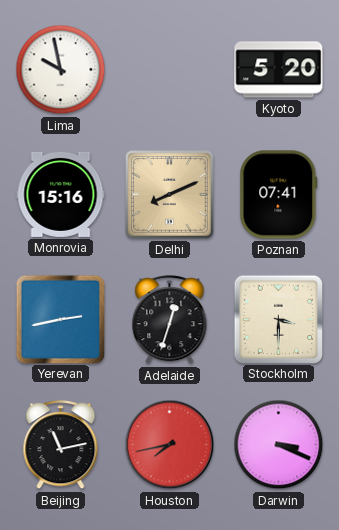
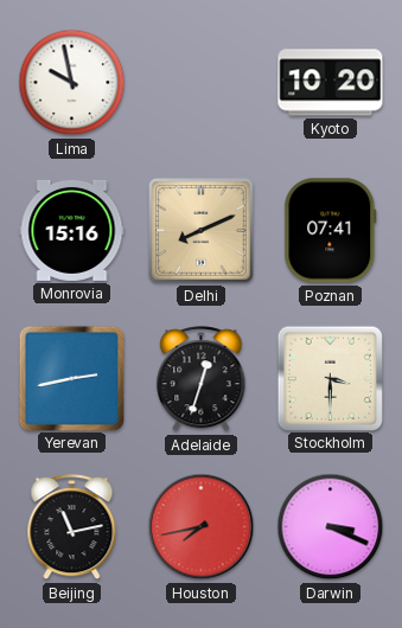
Kyoto: 5:20 -> 10:20
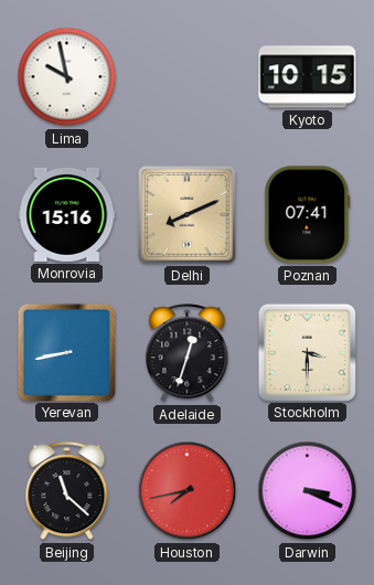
Kyoto: 10:20 -> 10:15
Yerevan: 2:43 -> 8:43
Beijing: 11:13 -> 11:22
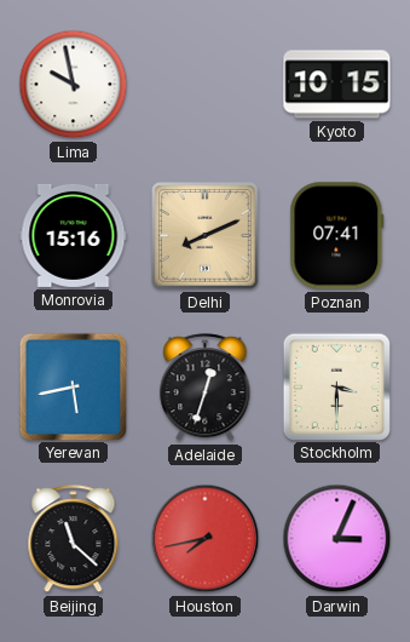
Yerevan: 8:43 -> 5:43
Darwin: 3:19 -> 3:04
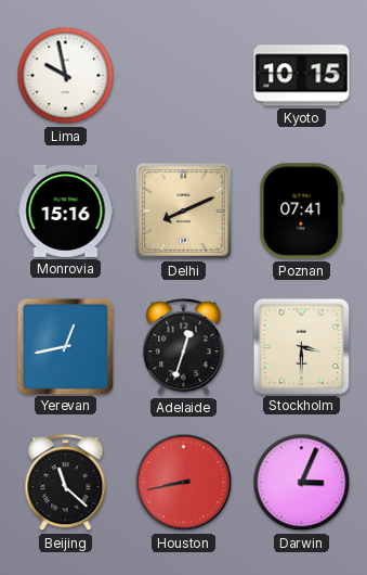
Yerevan: 5:43 -> 12:43
Houston: 7:43 -> 8:43
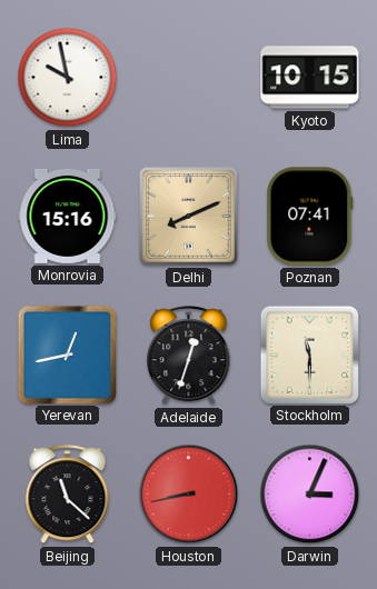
Stockholm: 3:30 -> 11:30
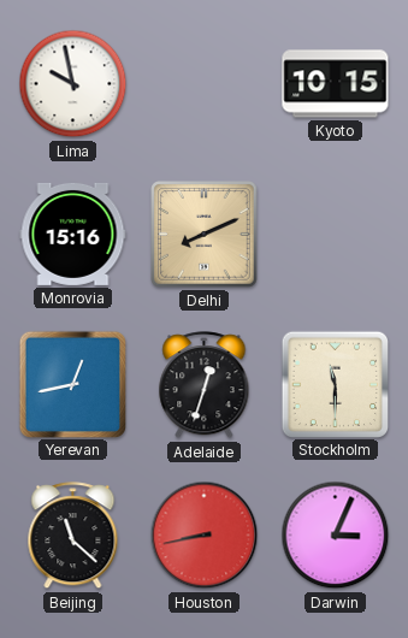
Poznan: 07:41 -> none
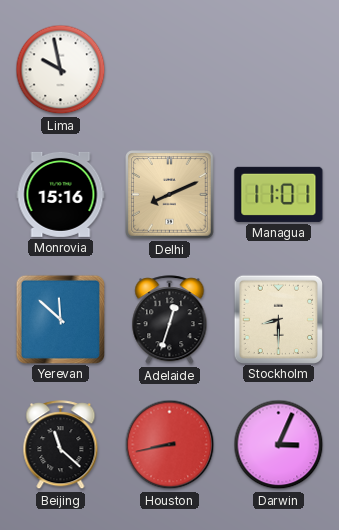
Kyoto: 10:15 -> none
Managua: none -> 11:01
Yerevan: 12:43 -> 11:52
Stockholm: 11:30 -> 8:30
